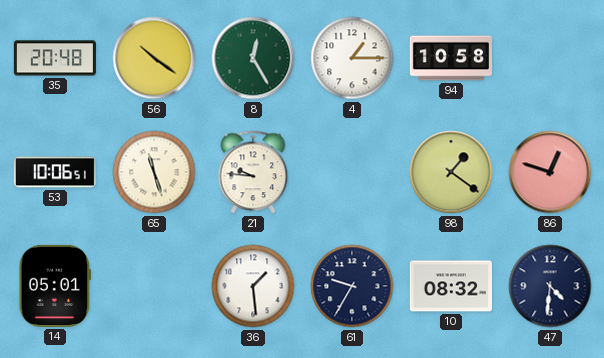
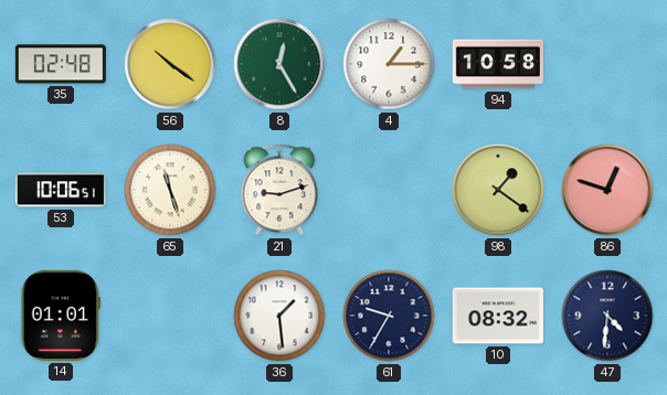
35: 20:48 -> 02:48
21: 9:46 -> 9:12
14: 05:01 -> 01:01
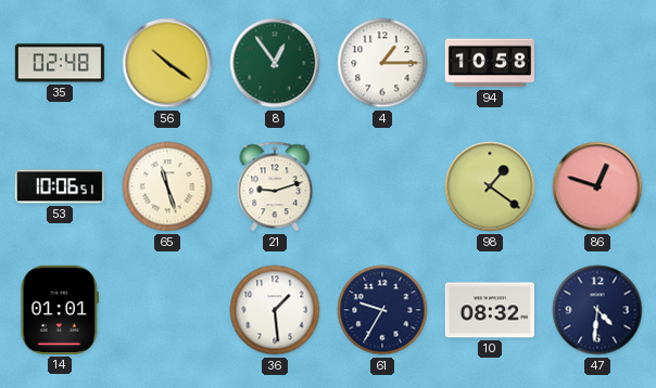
8: 12:25 -> 12:54
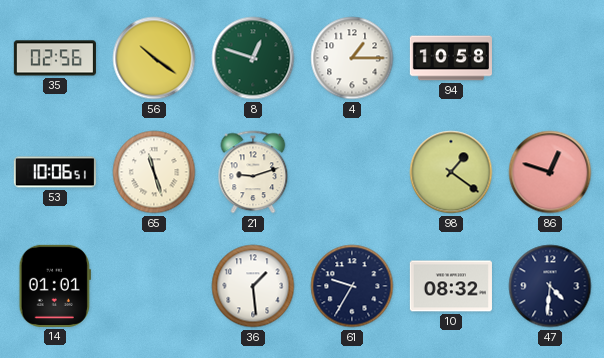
35: 02:48 -> 02:56
8: 12:54 -> 12:48
